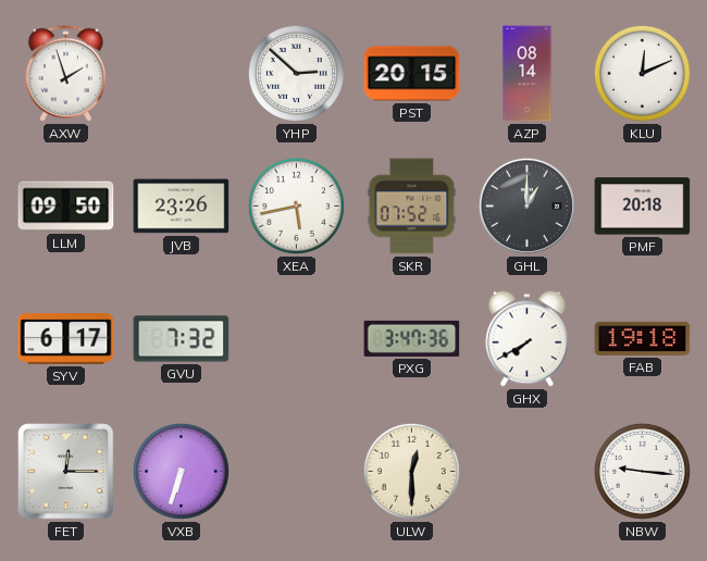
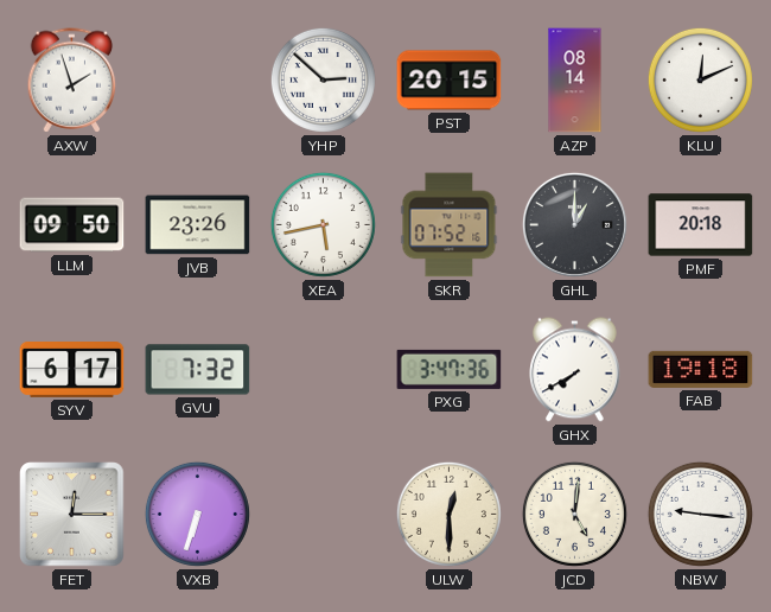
JCD: none -> 5:01
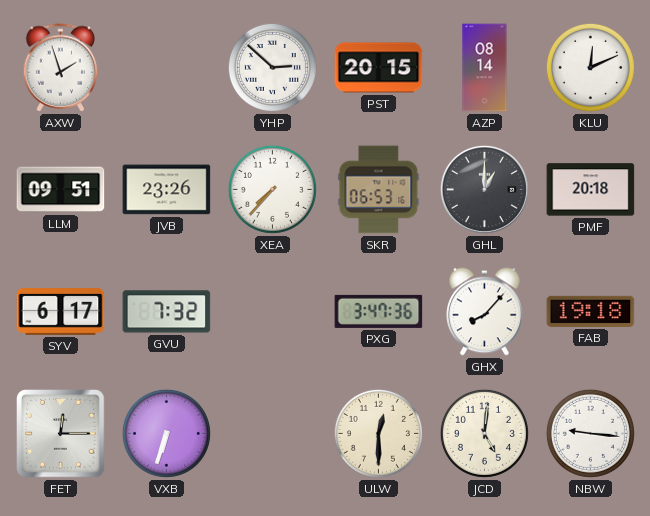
LLM: 09:50 -> 09:51
XEA: 5:43 -> 7:37
SKR: 07:52 -> 06:53
GHX: 7:40 -> 8:07
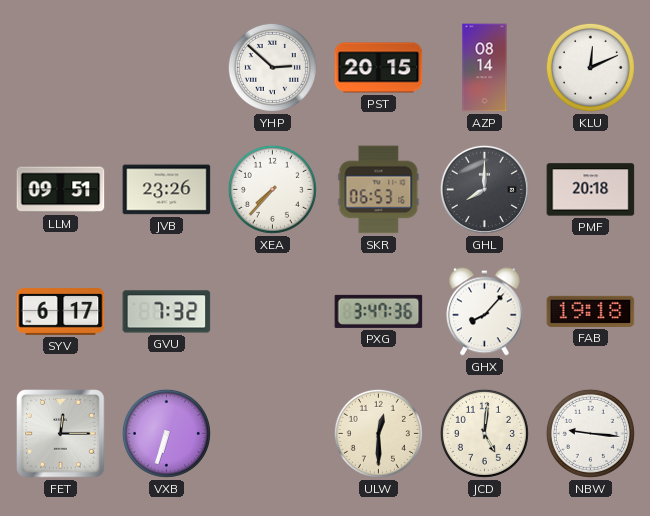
AXW: 1:57 -> none
GHL: 1:00 -> 8:00
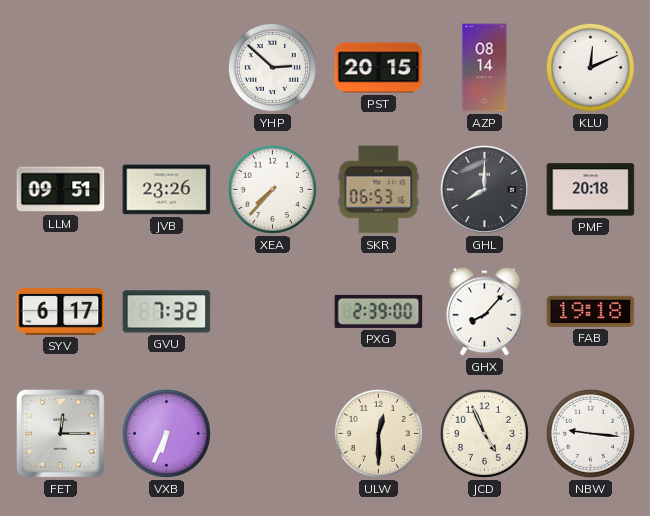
PXG: 3:47 -> 2:39
VXB: 6:33 -> 6:34
JCD: 5:01 -> 4:56
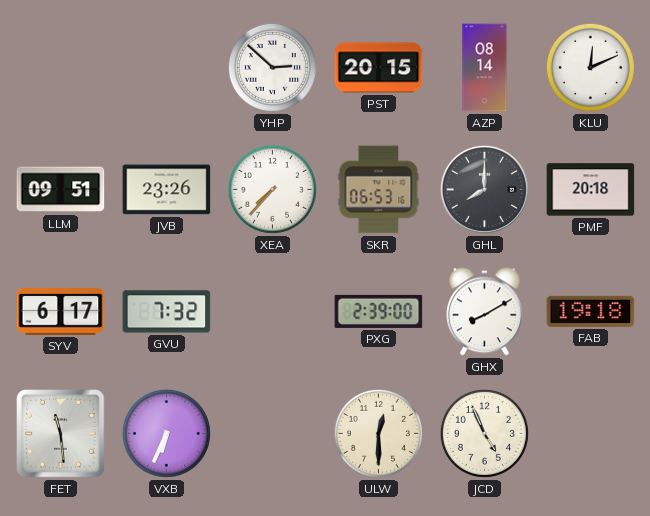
GHX: 8:07 -> 8:10
FET: 12:15 -> 11:29
NBW: 9:16 -> none
